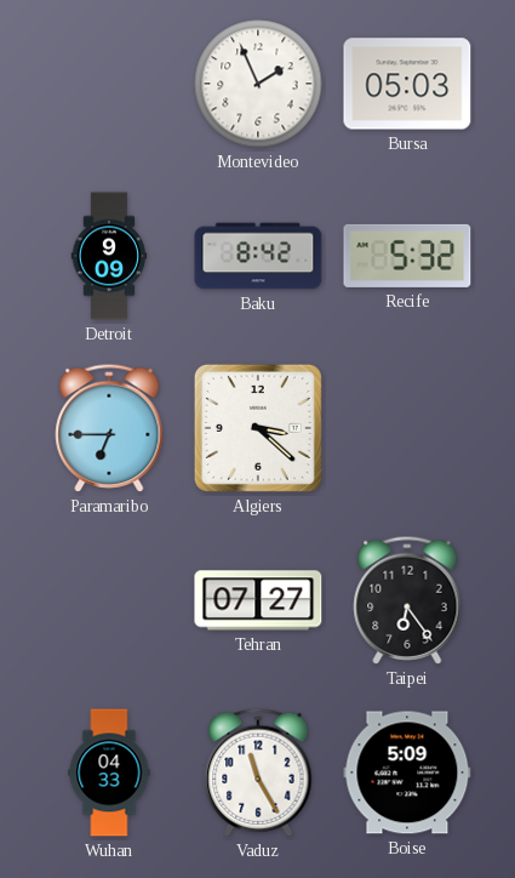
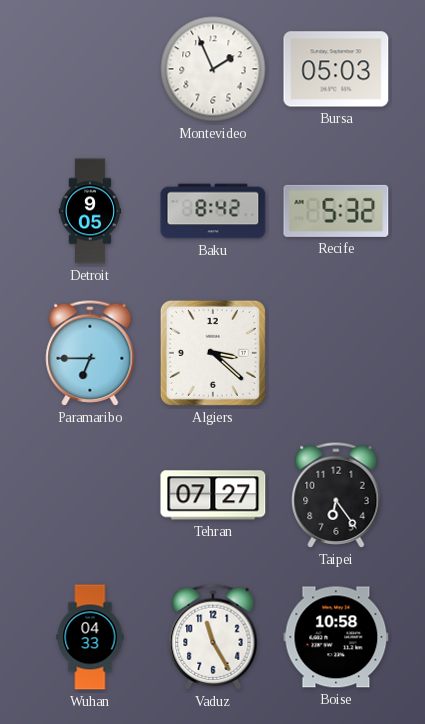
Detroit: 9:09 -> 9:05
Boise: 5:09 -> 10:58
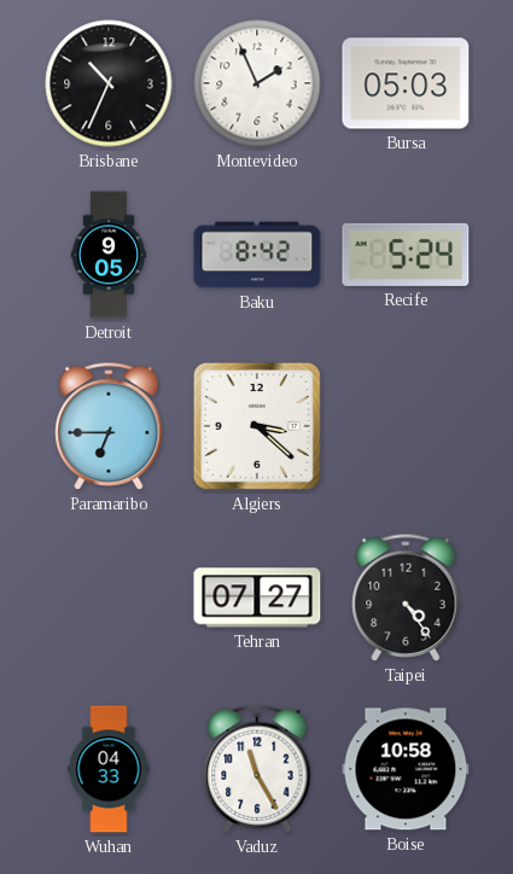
Brisbane: none -> 10:34
Recife: 5:32 -> 5:24
Taipei: 6:24 -> 4:24
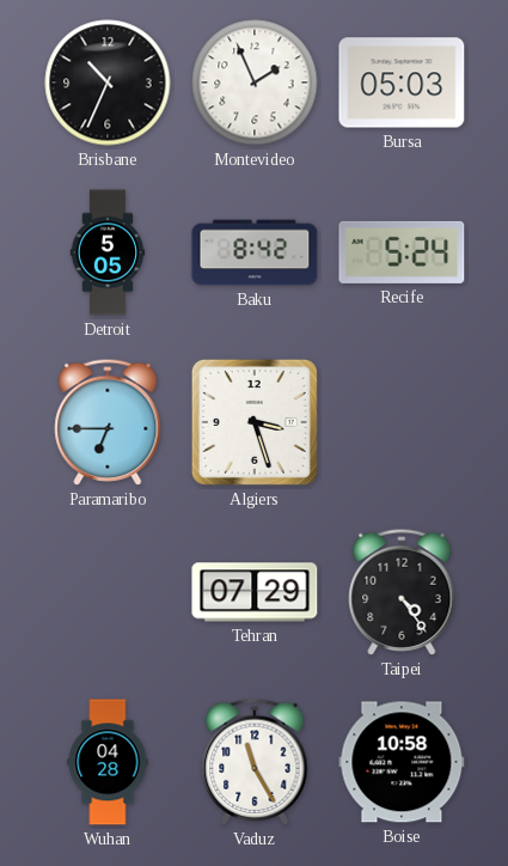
Detroit: 9:05 -> 5:05
Algiers: 3:22 -> 3:27
Tehran: 07:27 -> 07:29
Wuhan: 04:33 -> 04:28
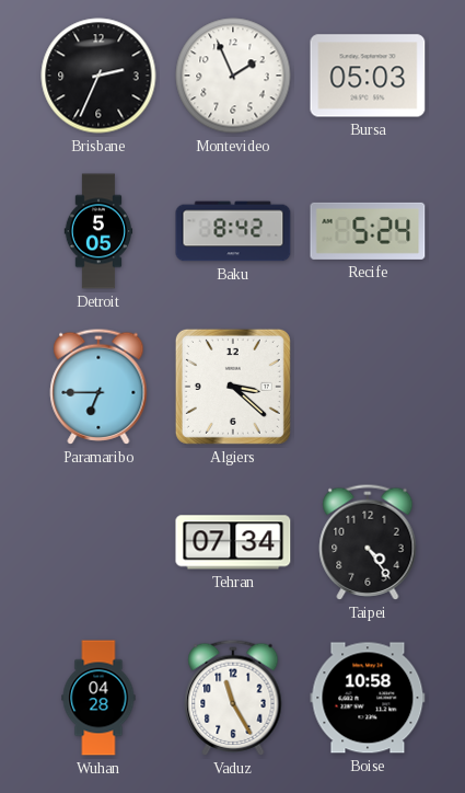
Brisbane: 10:34 -> 2:34
Algiers: 3:27 -> 3:22
Tehran: 07:29 -> 07:34
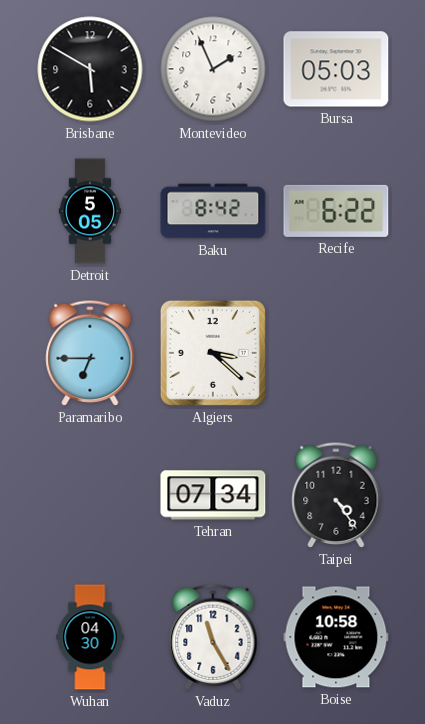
Brisbane: 2:34 -> 5:50
Recife: 5:24 -> 6:22
Wuhan: 04:28 -> 04:30
